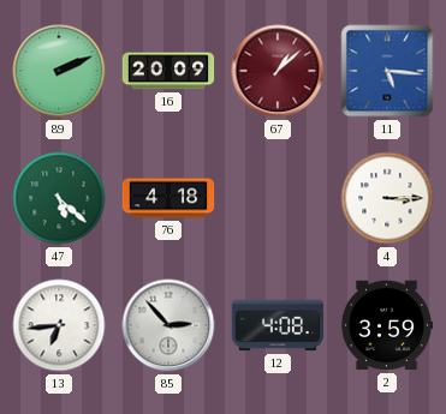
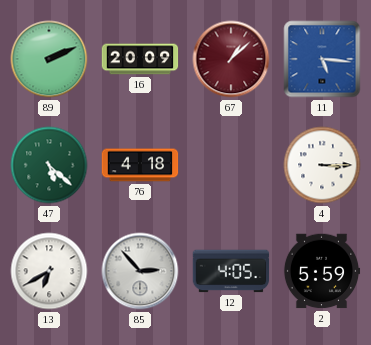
13: 6:44 -> 6:40
12: 4:08 -> 4:05
2: 3:59 -> 5:59
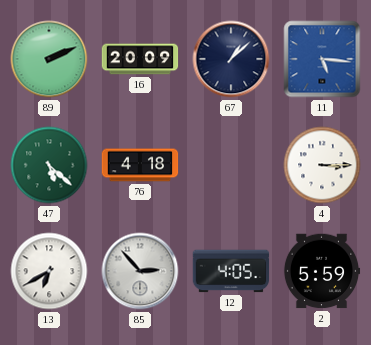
67 dial: burgundy -> navy
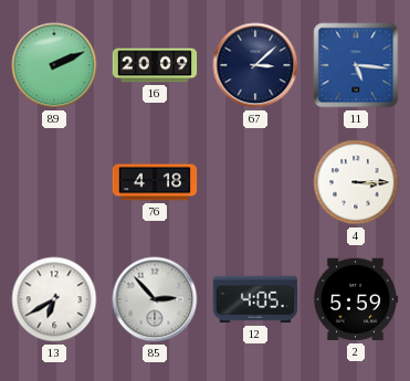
67: 1:08 -> 3:08
47: 5:22 -> none
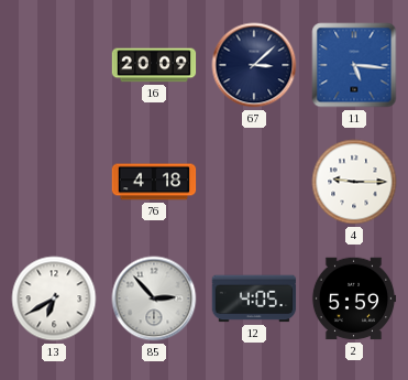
89: 2:11 -> none
4: 3:15 -> 9:15
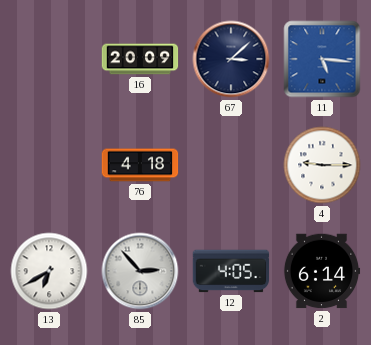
2: 5:59 -> 6:14
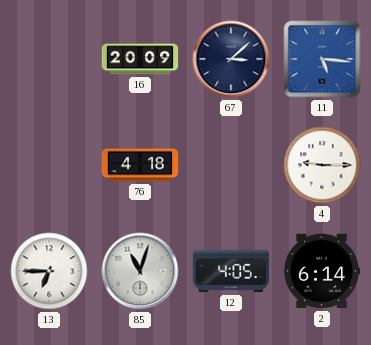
13: 6:40 -> 6:45
85: 2:53 -> 11:03
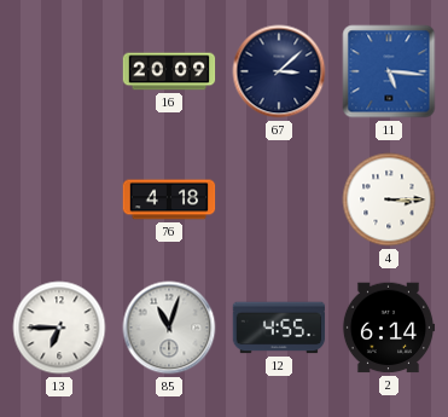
4: 9:15 -> 3:15
12: 4:05 -> 4:55
